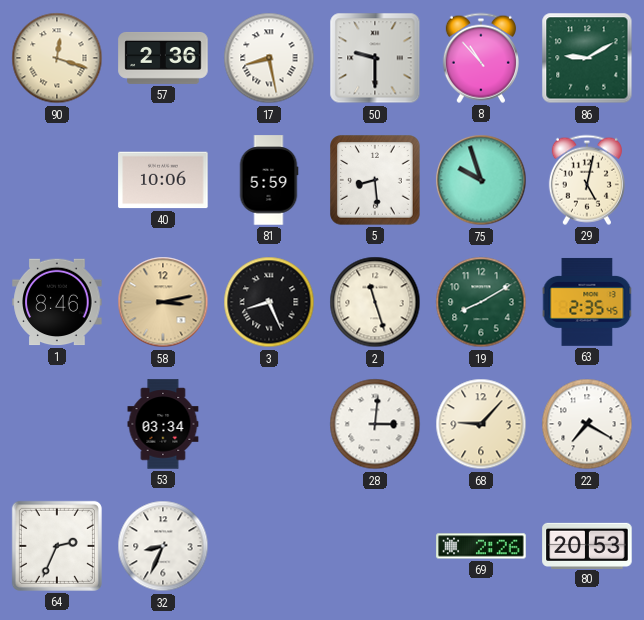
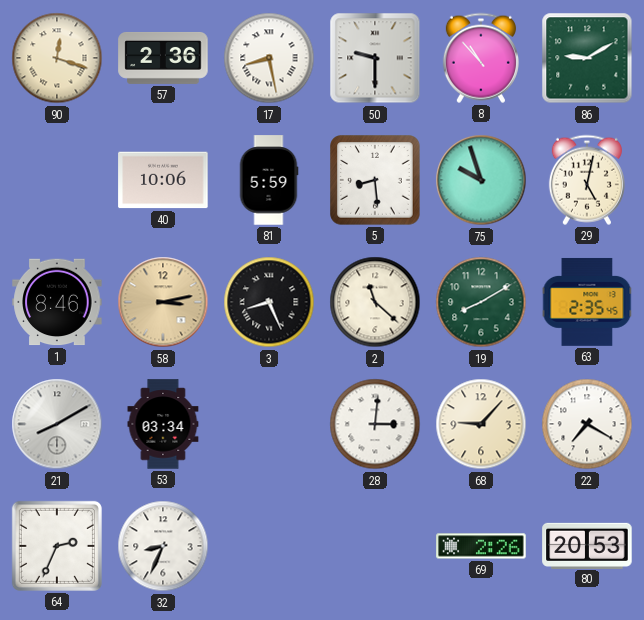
2: 11:27 -> 11:22
21: none -> 8:10
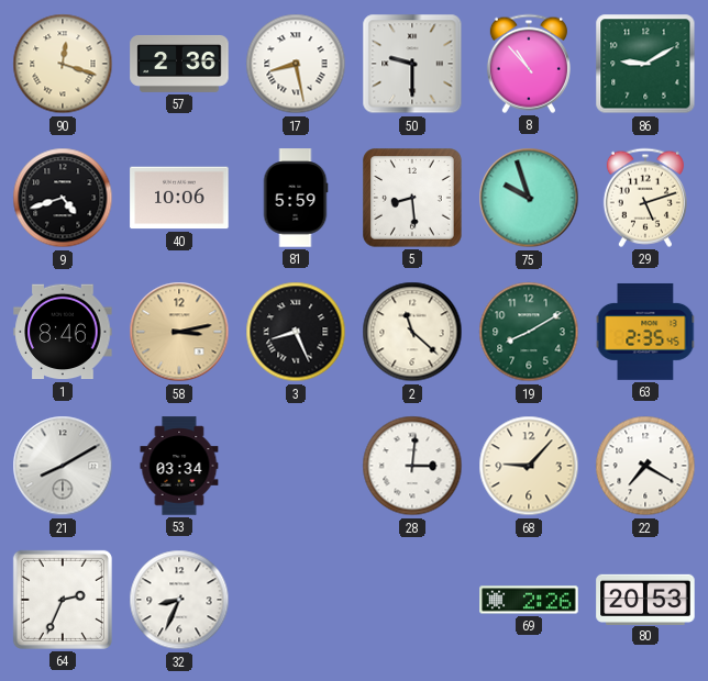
9: none -> 4:42
29: 5:02 -> 5:12
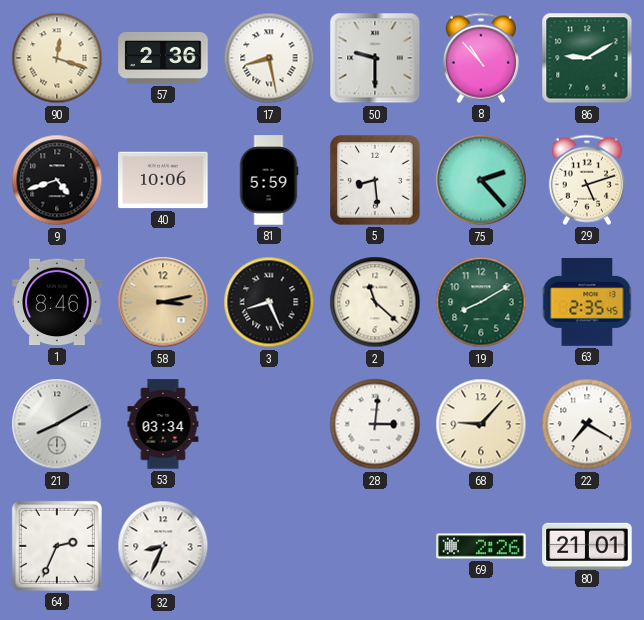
75: 9:57 -> 2:23
80: 20:53 -> 21:01
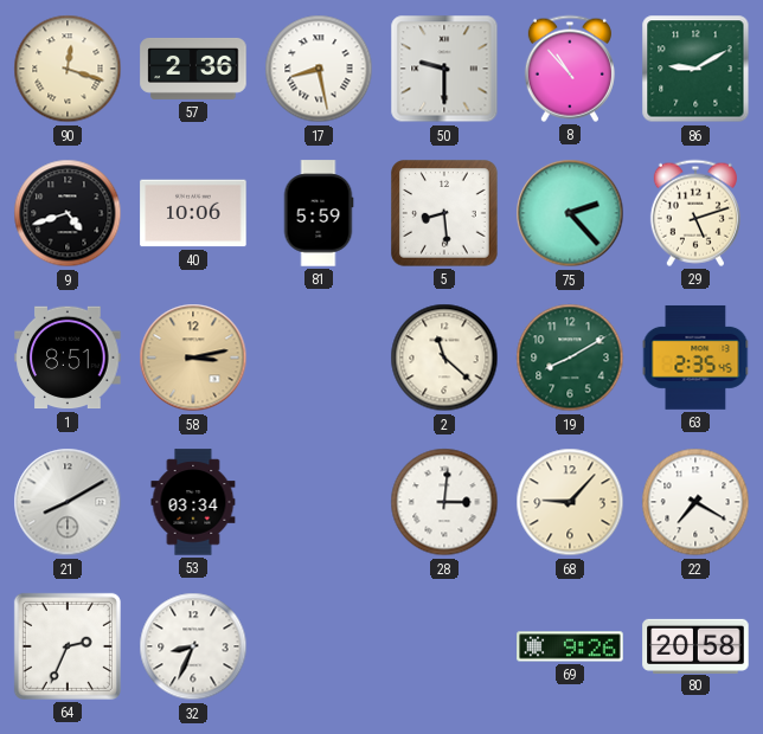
1: 8:46 -> 8:51
3: 8:26 -> none
69: 2:26 -> 9:26
80: 21:01 -> 20:58
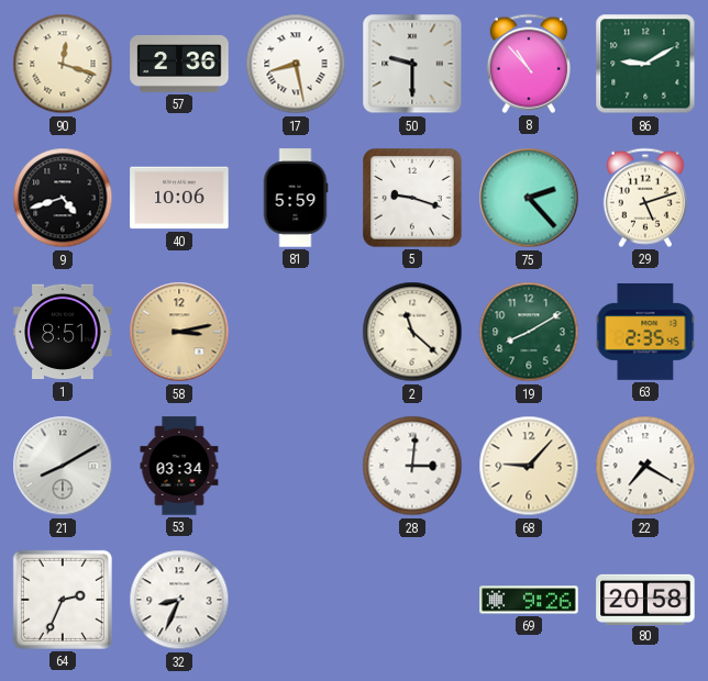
5: 8:29 -> 9:18
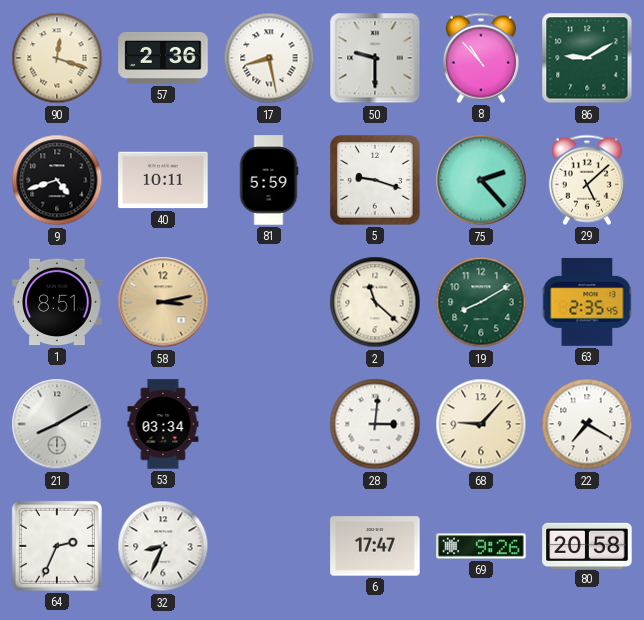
40: 10:06 -> 10:11
29: 5:12 -> 5:08
6: none -> 17:47
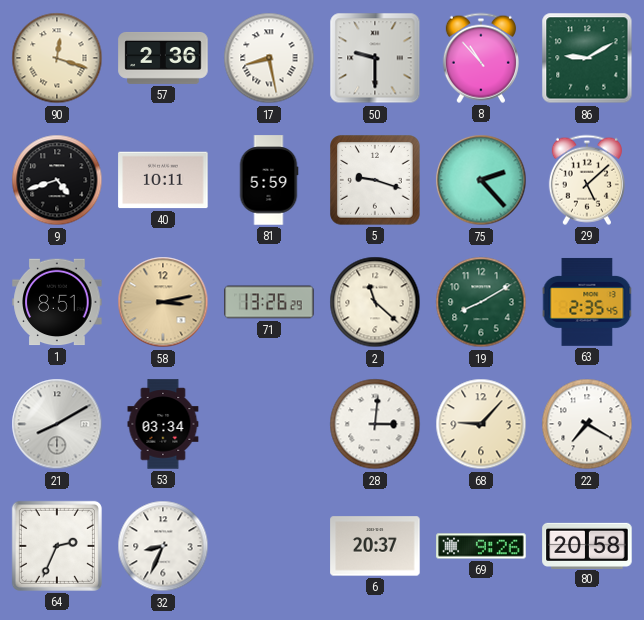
71: none -> 13:26
6: 17:47 -> 20:37
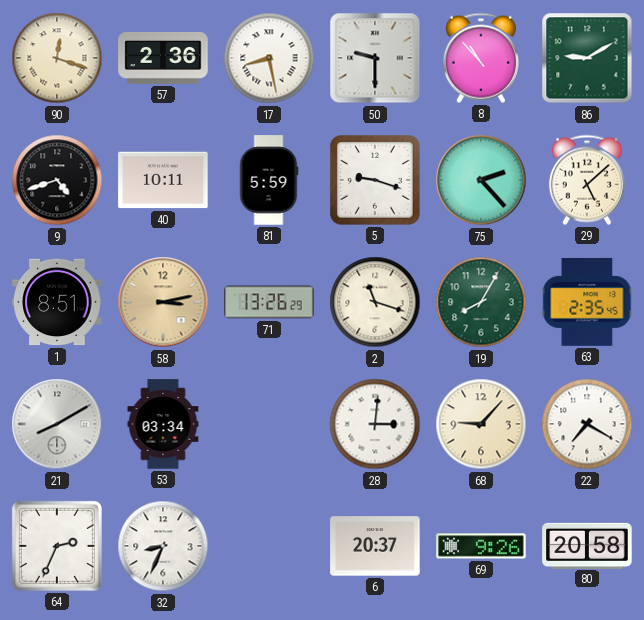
2: 11:22 -> 11:18
19: 8:10 -> 8:05
